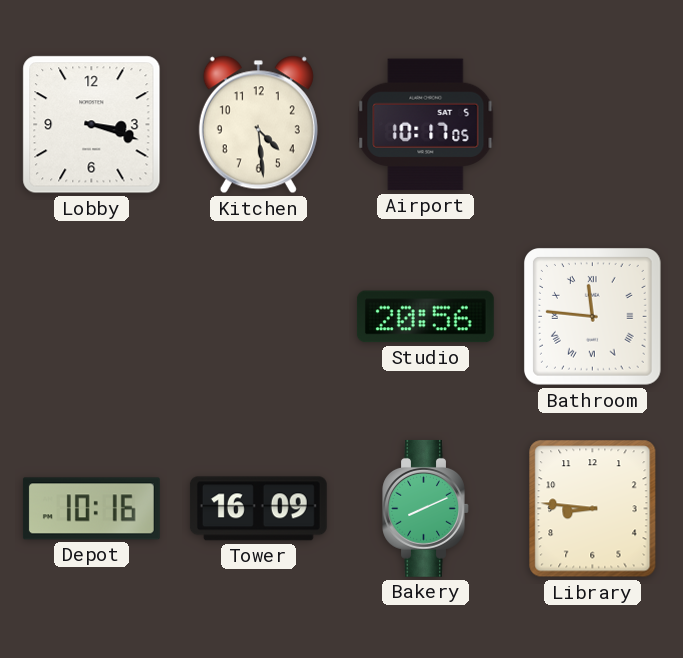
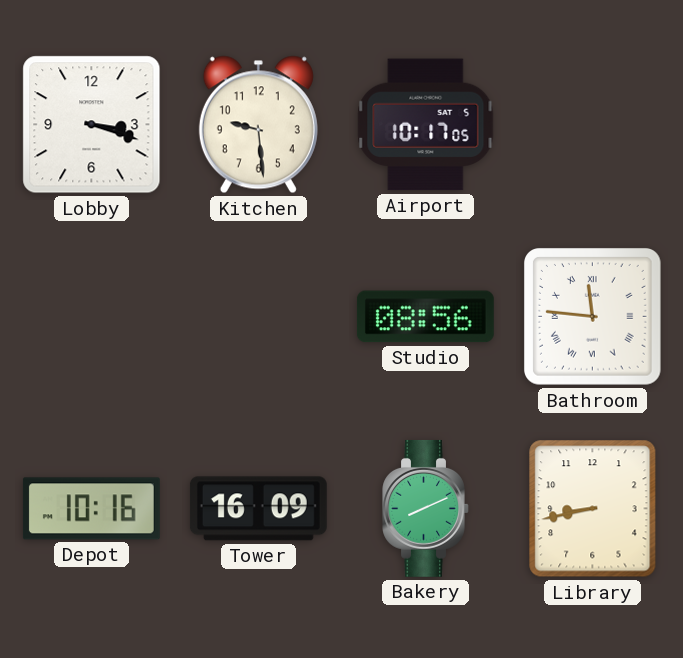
Kitchen: 4:29 -> 9:29
Studio: 20:56 -> 08:56
Library: 8:46 -> 8:43
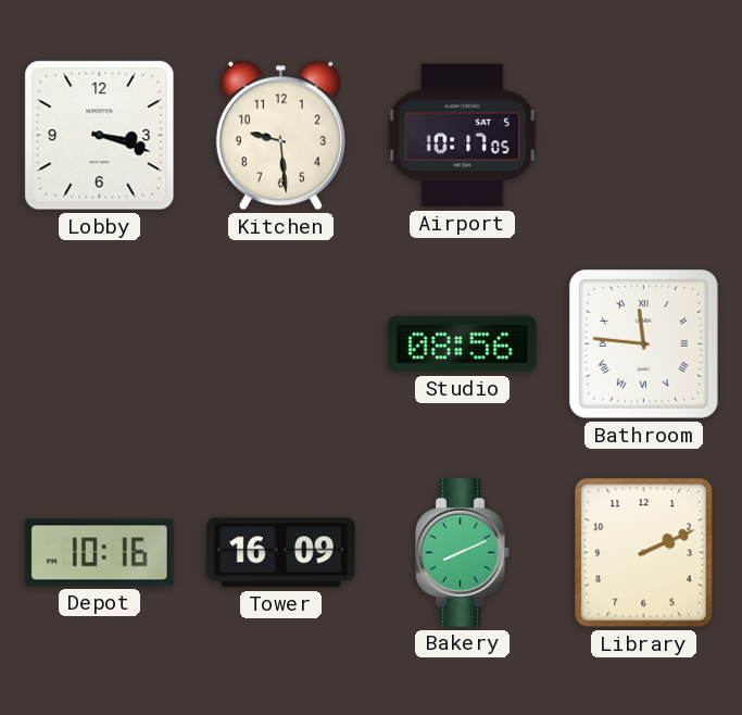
Library: 8:43 -> 2:11
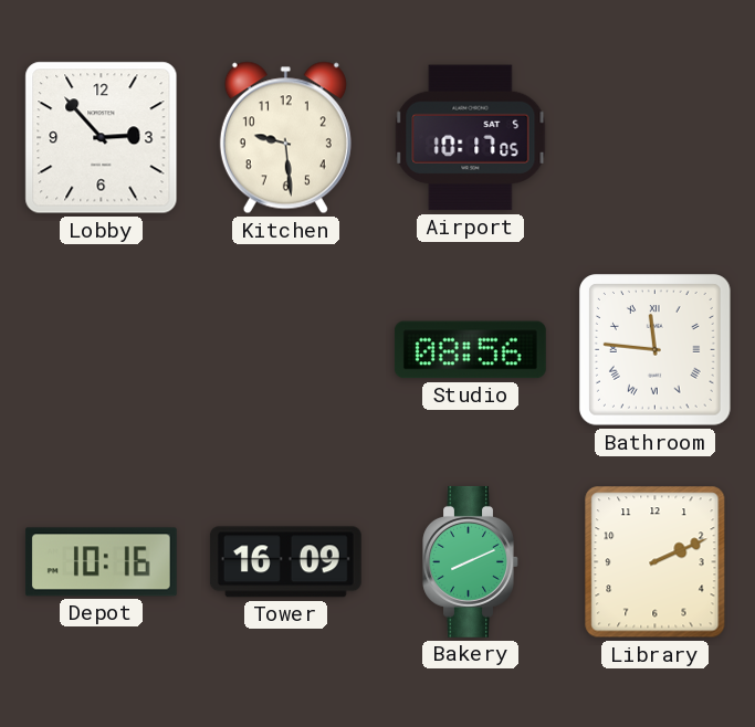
Lobby: 3:18 -> 2:53
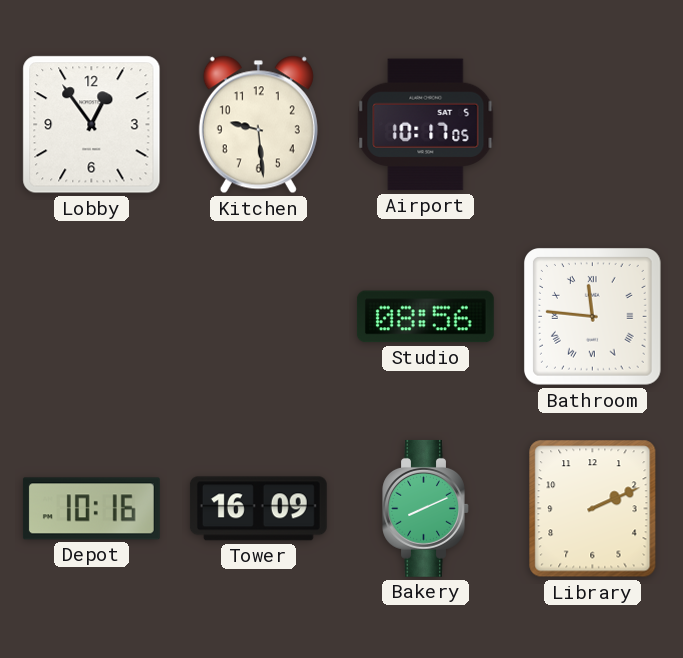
Lobby: 2:53 -> 12:54
